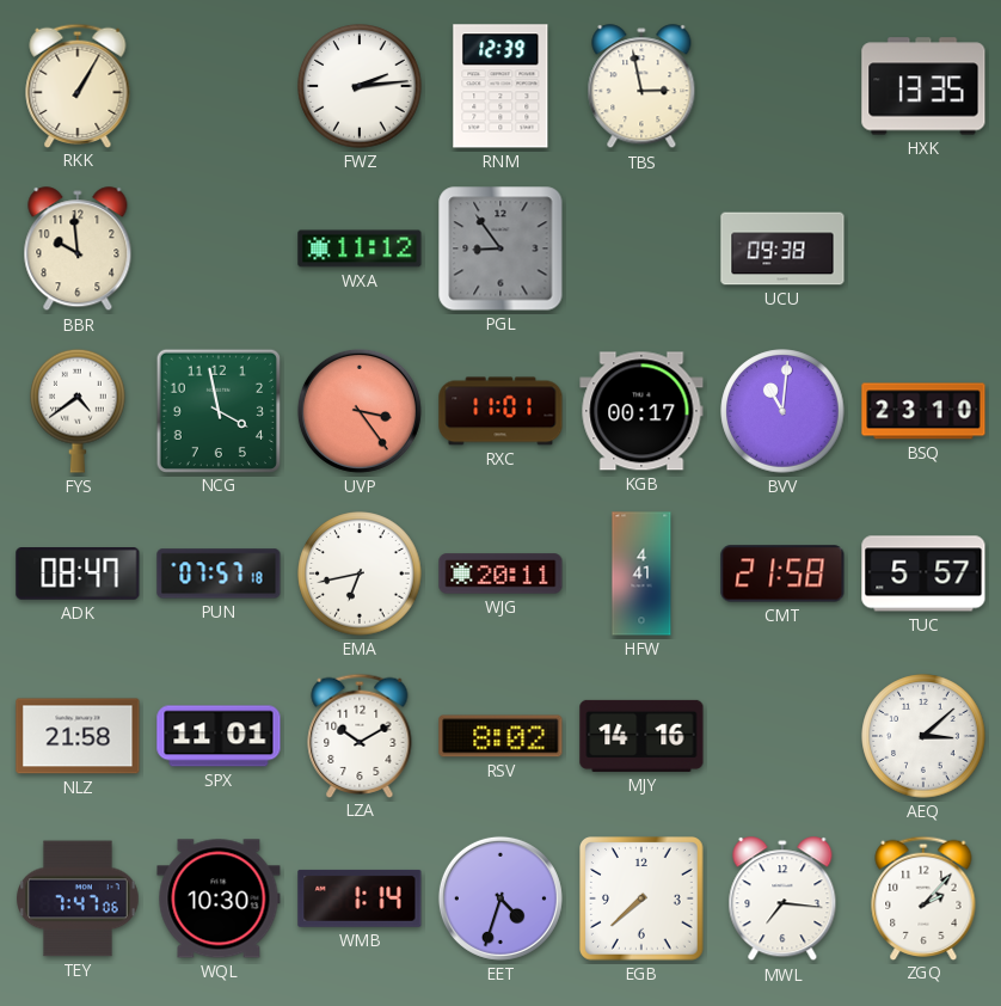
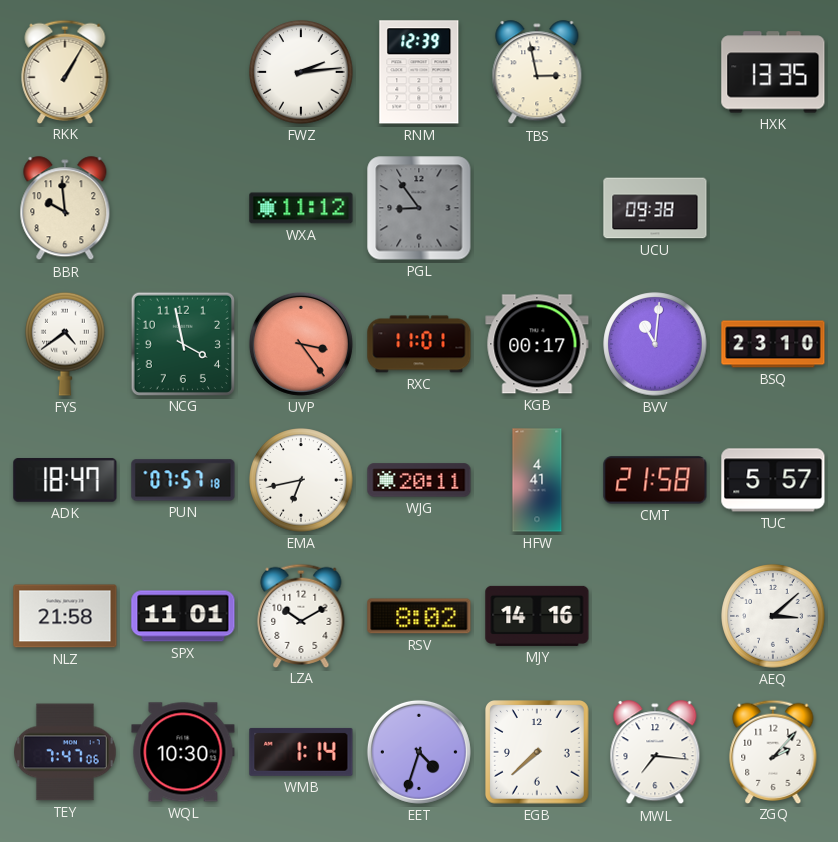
ADK: 08:47 -> 18:47
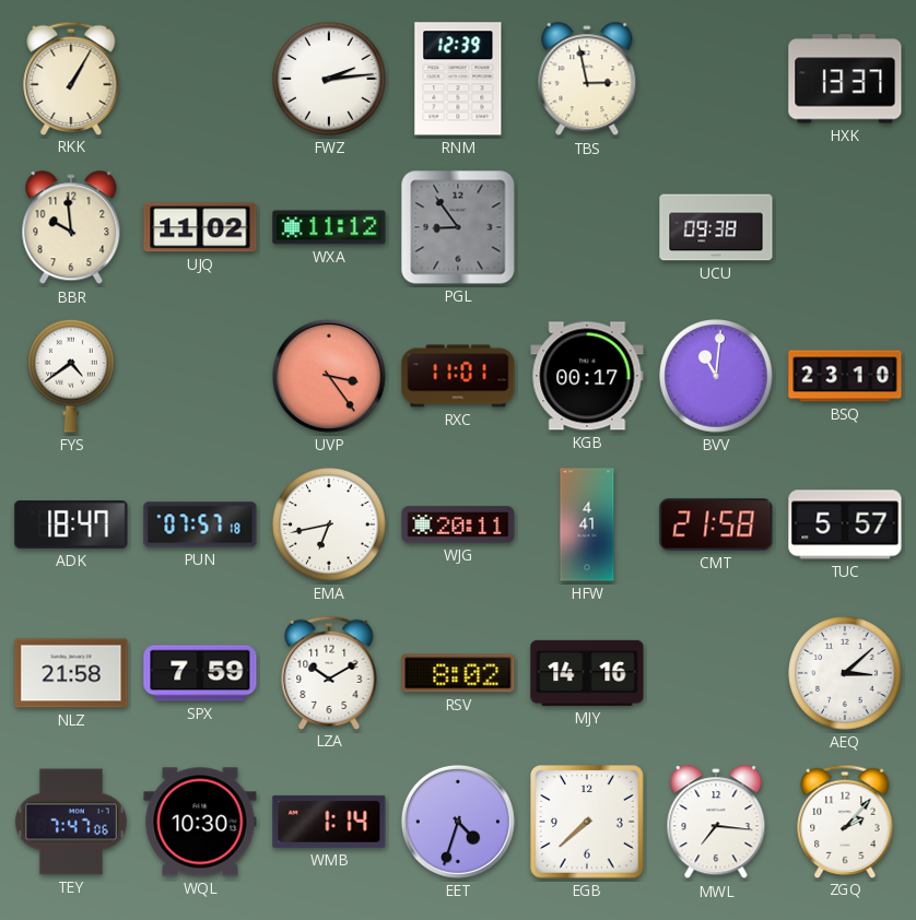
HXK: 13:35 -> 13:37
UJQ: none -> 11:02
NCG: 3:58 -> none
SPX: 11:01 -> 7:59
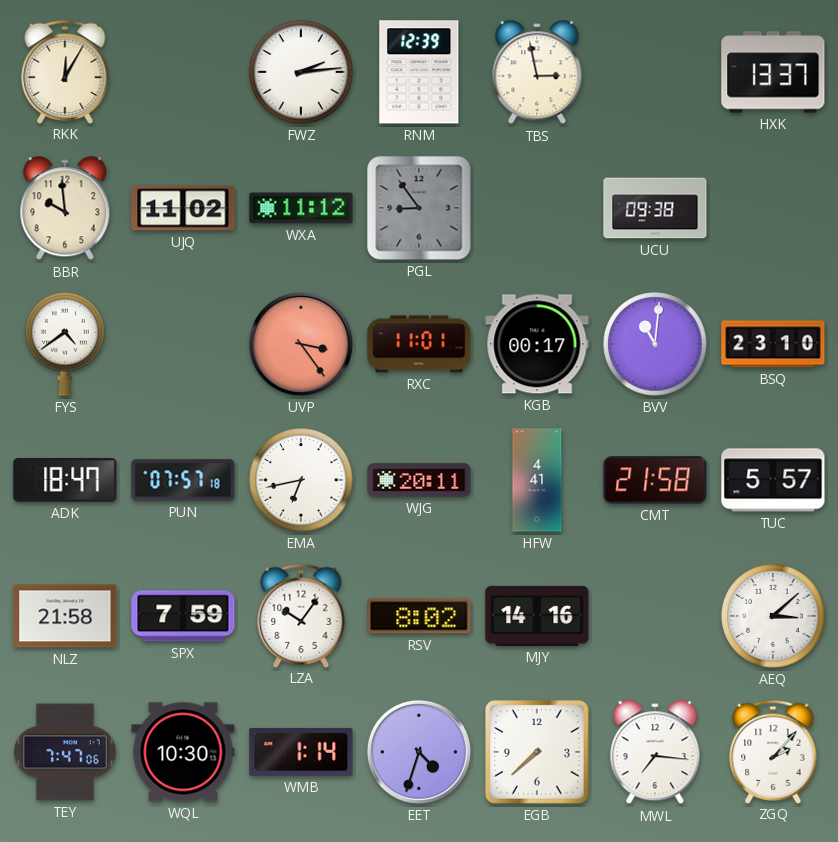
RKK: 1:05 -> 12:05
LZA: 10:10 -> 10:06
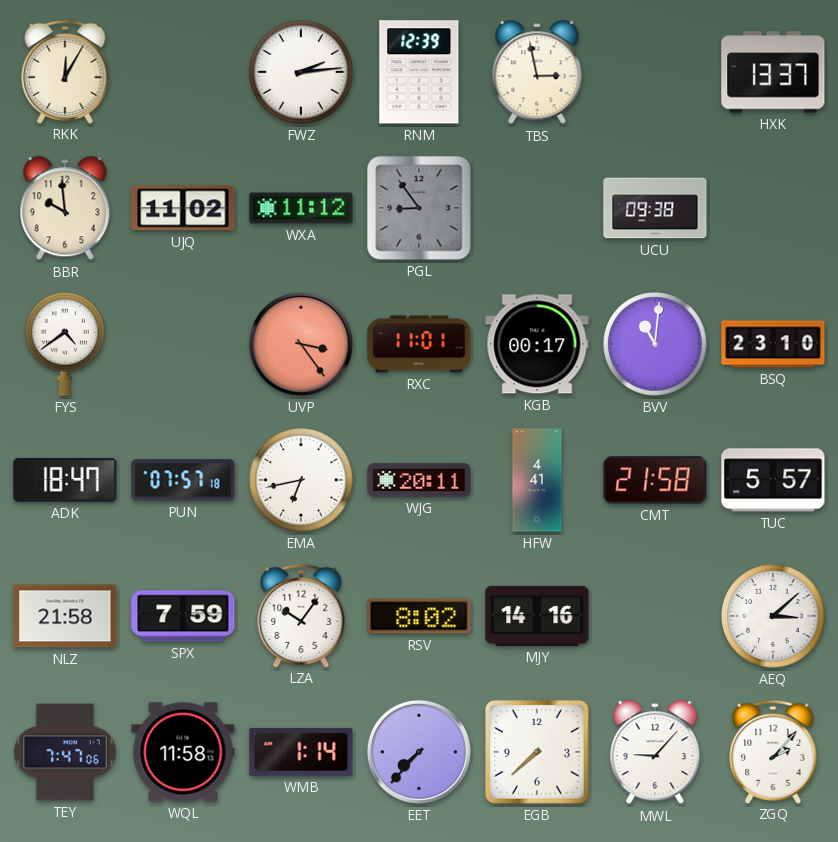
WQL: 10:30 -> 11:58
EET: 4:33 -> 7:37
MWL: 7:16 -> 9:07
